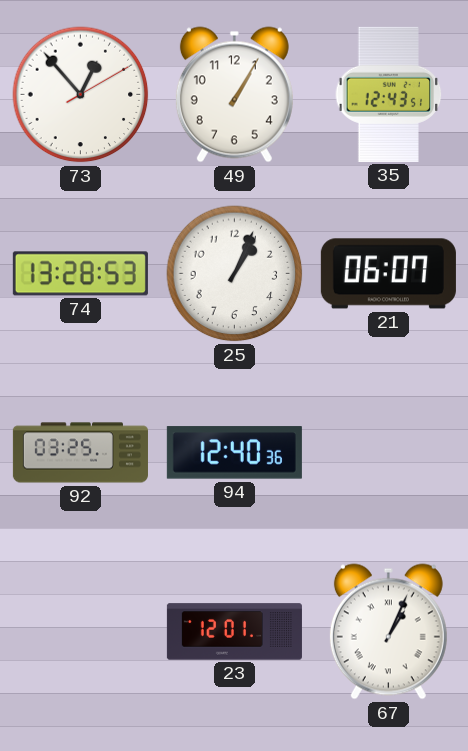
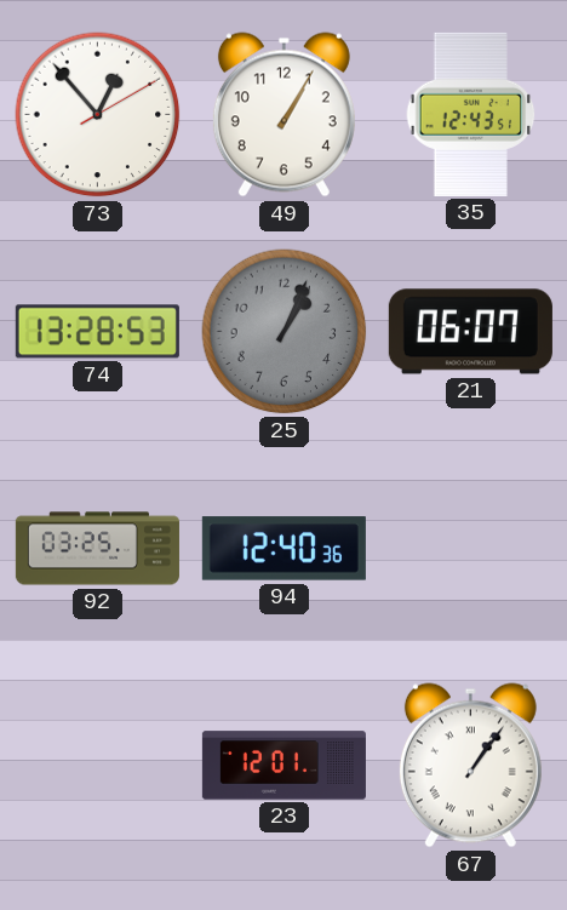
25 dial: white -> grey
67: 1:04 -> 1:06
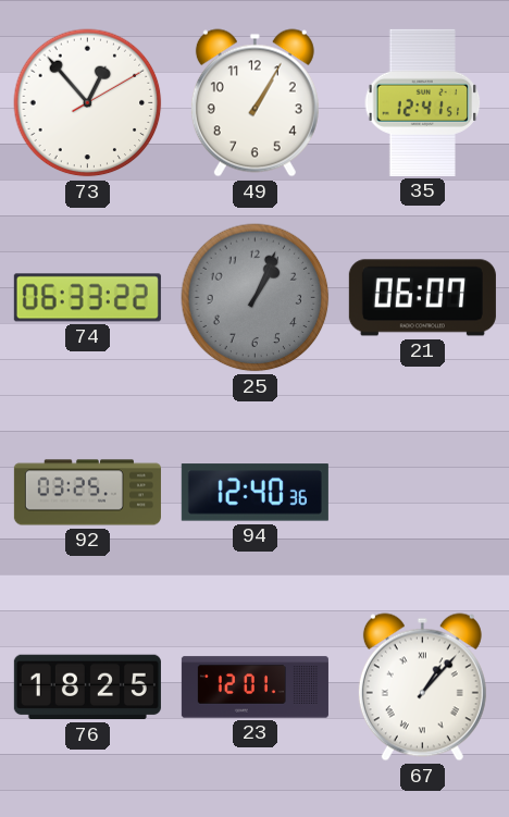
35: 12:43 -> 12:41
74: 13:28 -> 06:33
76: none -> 18:25
67: 1:06 -> 1:07
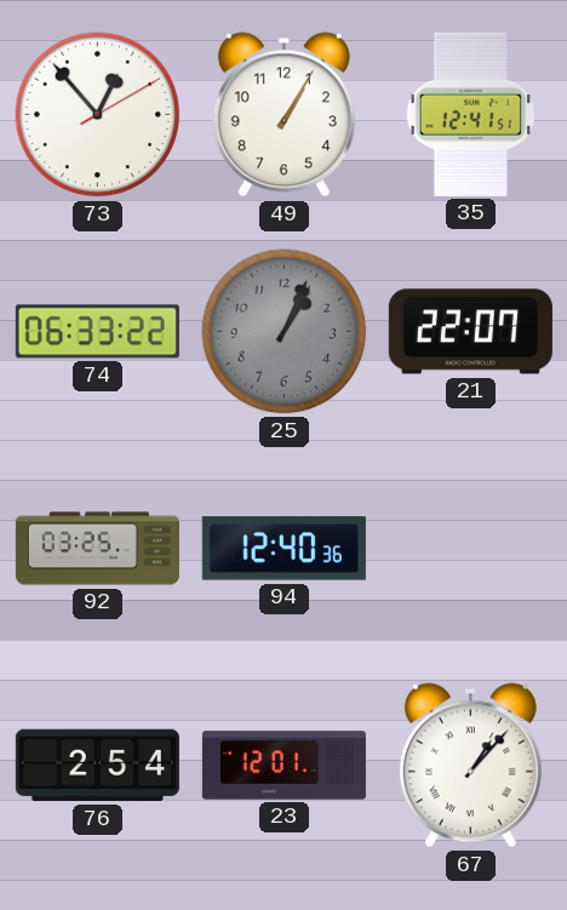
21: 06:07 -> 22:07
76: 18:25 -> 2:54
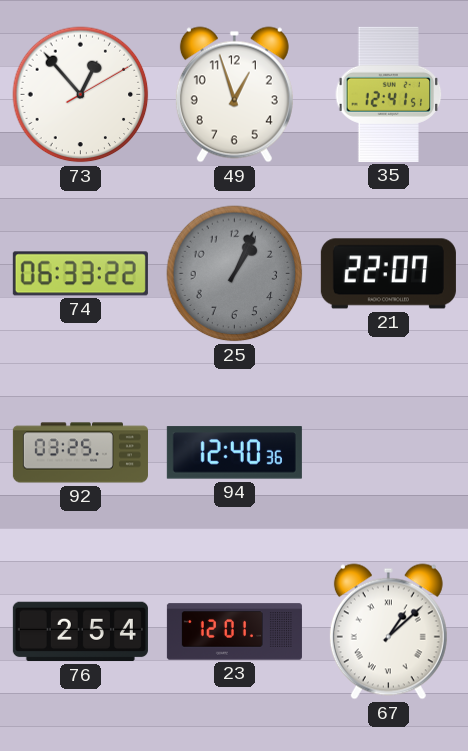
49: 1:05 -> 12:57
67: 1:07 -> 1:08
